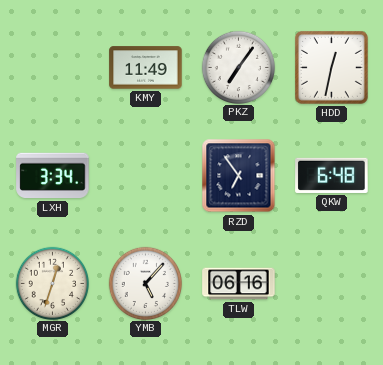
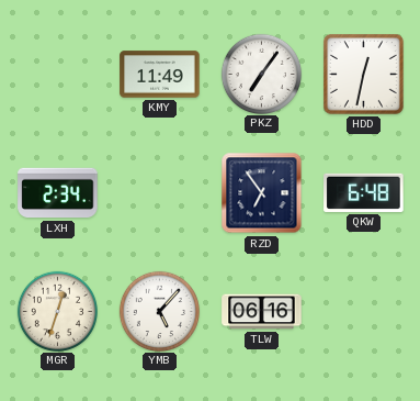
LXH: 3:34 -> 2:34
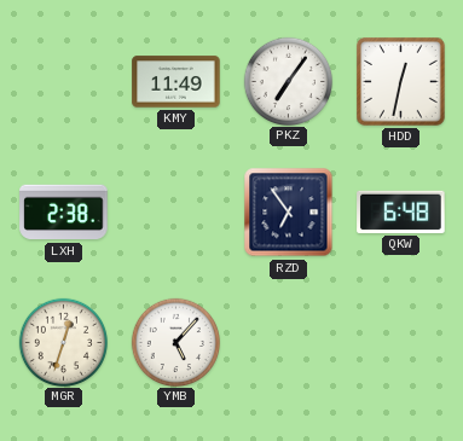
LXH: 2:34 -> 2:38
TLW: 06:16 -> none
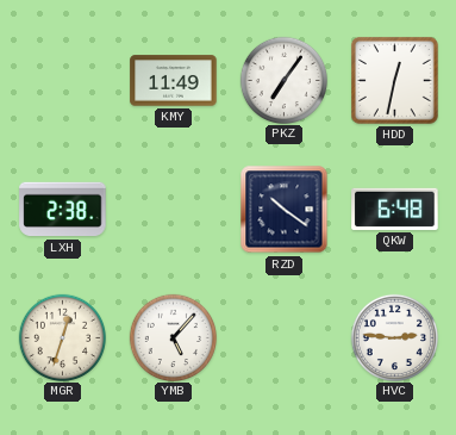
RZD: 6:54 -> 10:21
HVC: none -> 2:46
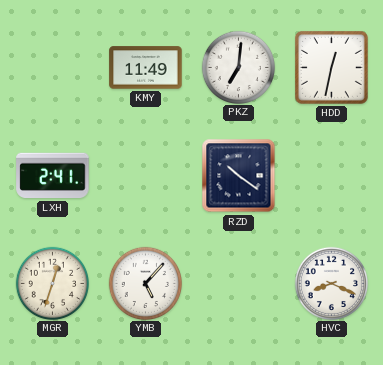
PKZ: 7:06 -> 7:01
LXH: 2:38 -> 2:41
QKW: 6:48 -> none
HVC: 2:46 -> 8:19
